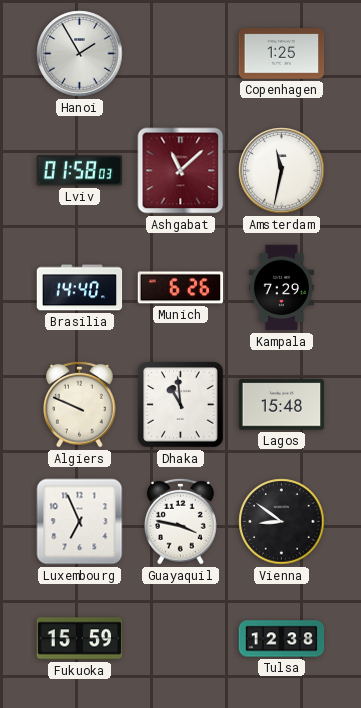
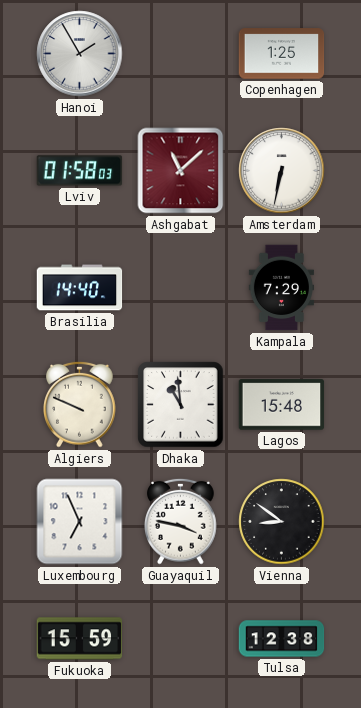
Amsterdam: 11:32 -> 6:32
Munich: 6:26 -> none
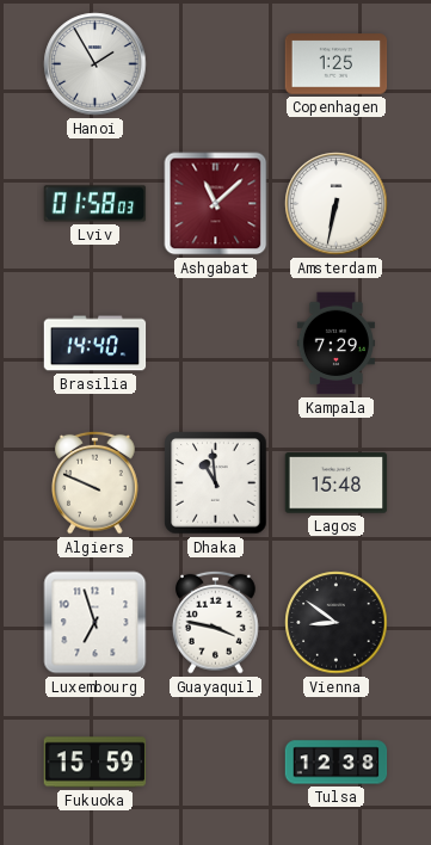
Luxembourg: 6:56 -> 6:57
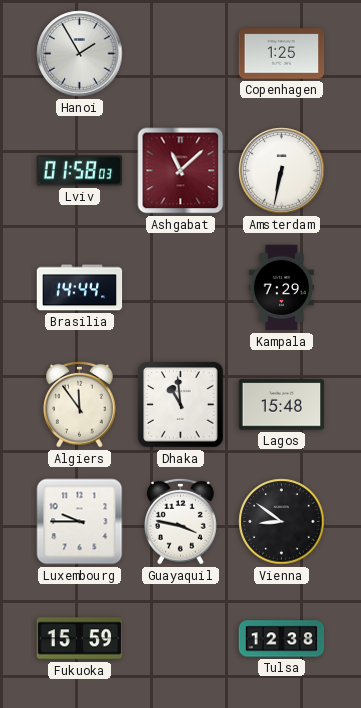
Brasilia: 14:40 -> 14:44
Algiers: 9:49 -> 11:54
Luxembourg: 6:57 -> 9:45
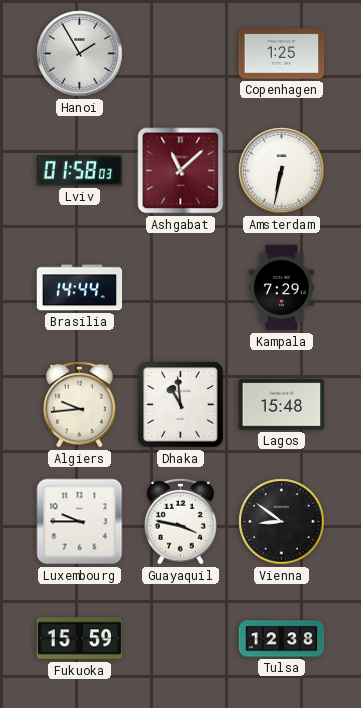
Algiers: 11:54 -> 9:44
